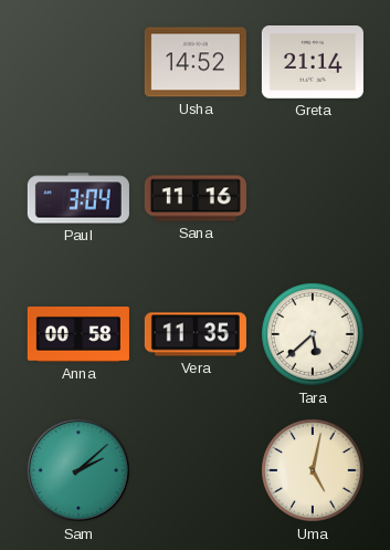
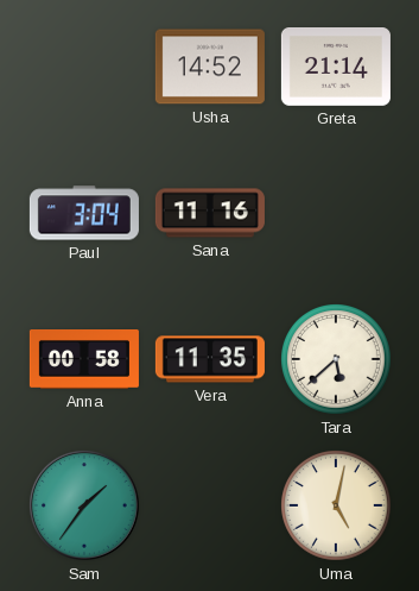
Sam: 2:08 -> 1:36
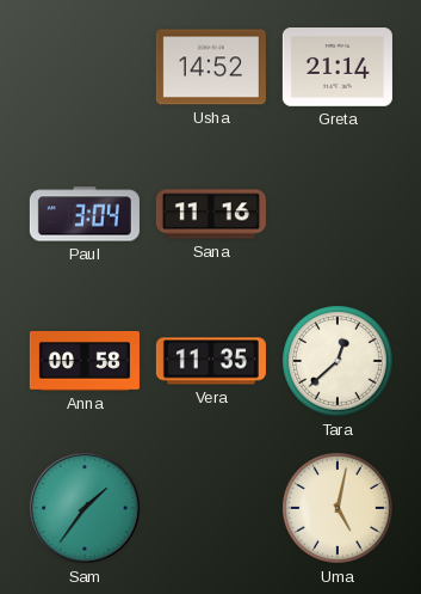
Tara: 5:38 -> 12:38
